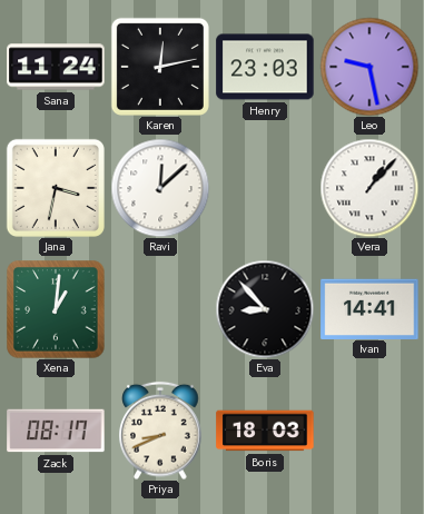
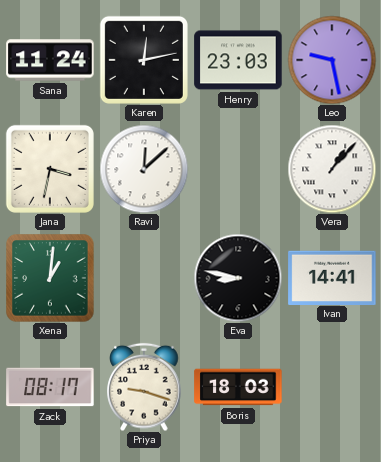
Eva: 8:53 -> 8:47
Priya: 8:41 -> 9:18
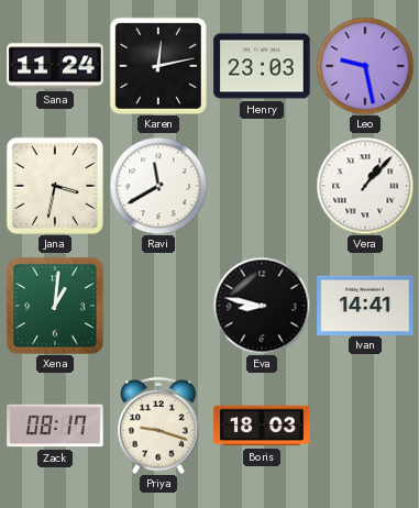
Ravi: 12:08 -> 11:40
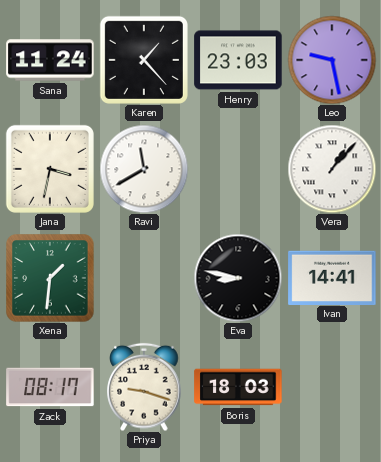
Karen: 12:13 -> 1:23
Xena: 1:01 -> 1:31
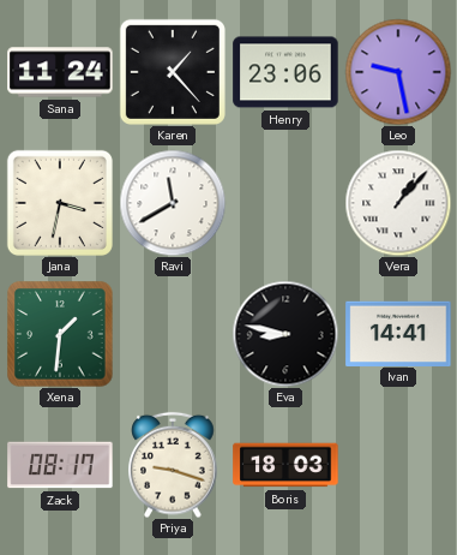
Henry: 23:03 -> 23:06
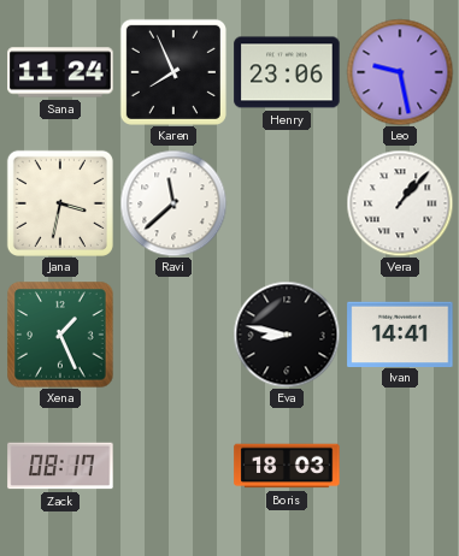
Karen: 1:23 -> 7:56
Ravi: 11:40 -> 11:38
Xena: 1:31 -> 1:26
Priya: 9:18 -> none
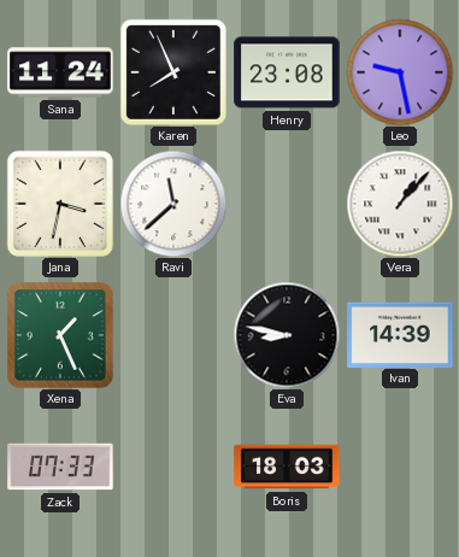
Henry: 23:06 -> 23:08
Ivan: 14:41 -> 14:39
Zack: 08:17 -> 07:33
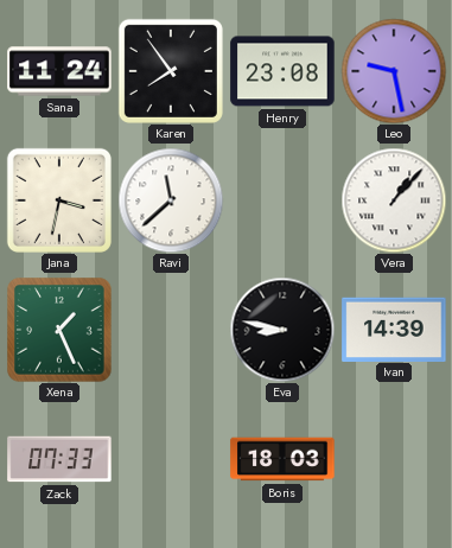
Karen: 7:56 -> 7:54
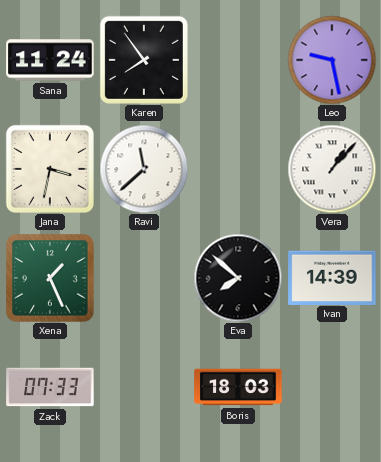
Henry: 23:08 -> none
Eva: 8:47 -> 7:52
